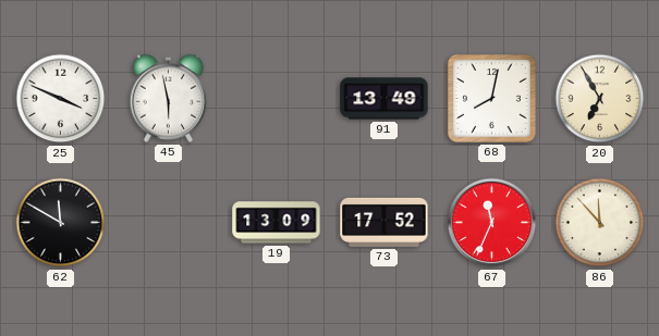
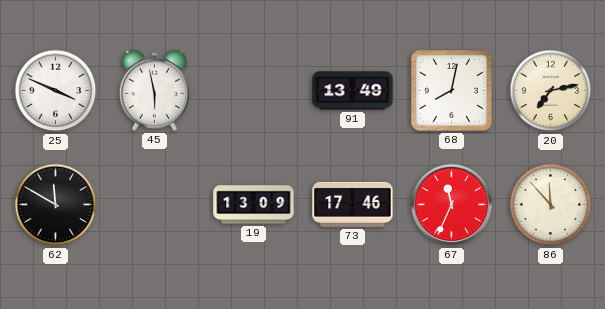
20: 6:55 -> 7:13
73: 17:52 -> 17:46
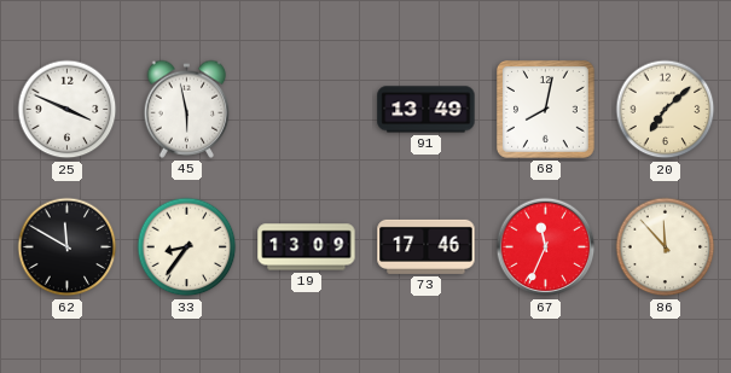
20: 7:13 -> 7:08
33: none -> 8:36
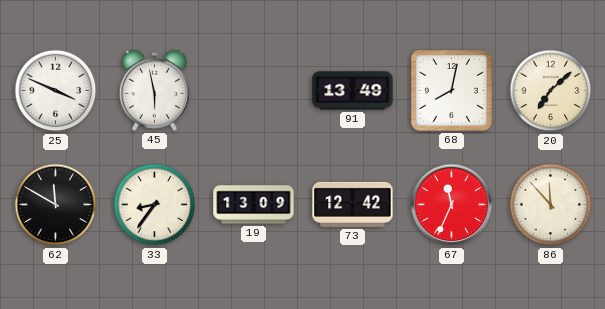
73: 17:46 -> 12:42
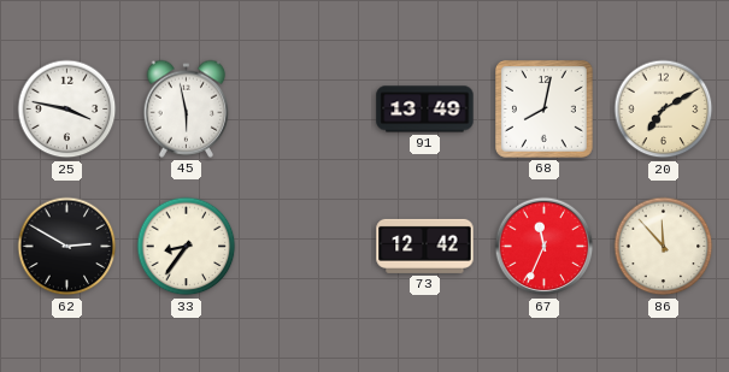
25: 3:49 -> 3:47
20: 7:08 -> 7:10
62: 11:50 -> 2:50
19: 13:09 -> none
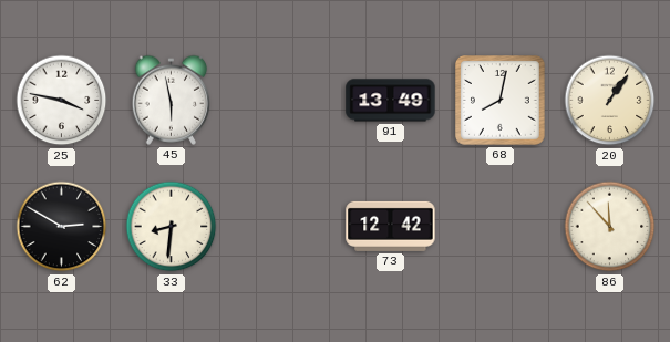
20: 7:10 -> 1:06
33: 8:36 -> 8:31
67: 11:34 -> none
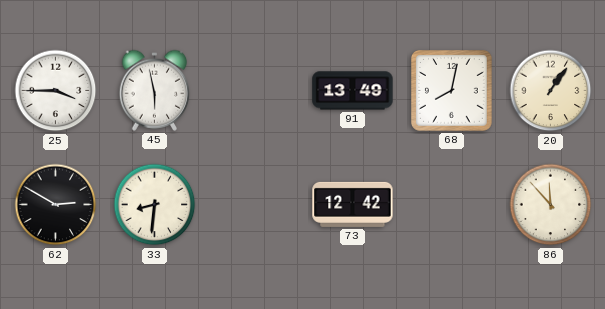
25: 3:47 -> 3:45
